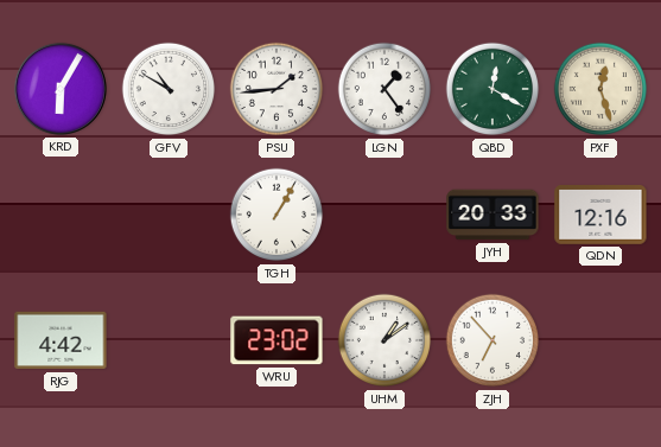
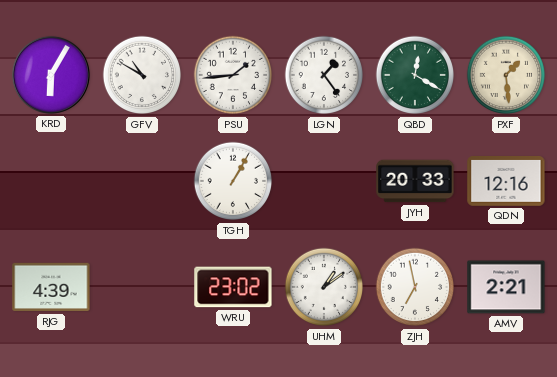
PXF: 12:27 -> 1:29
RJG: 4:42 -> 4:39
ZJH: 6:53 -> 6:58
AMV: none -> 2:21
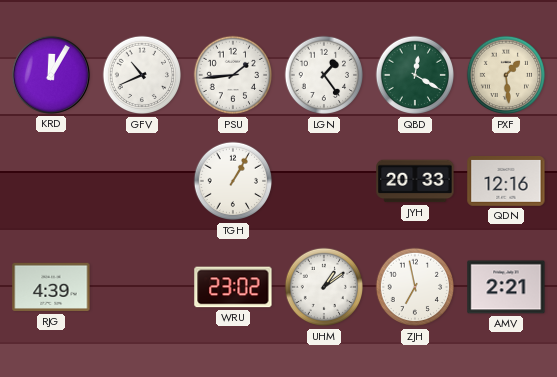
KRD: 6:05 -> 12:05
GFV: 10:50 -> 10:41
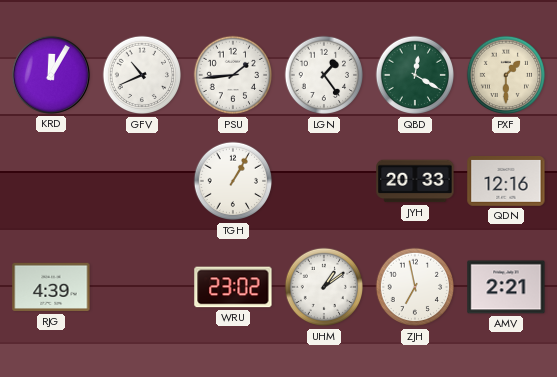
PXF: 1:29 -> 1:30
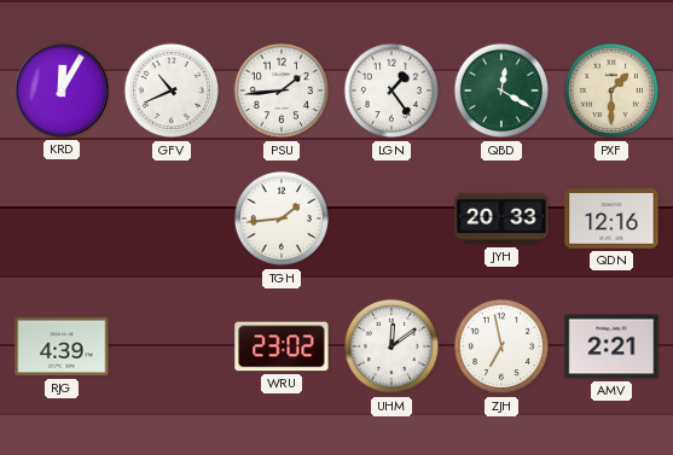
TGH: 1:05 -> 1:44
UHM: 1:09 -> 12:09
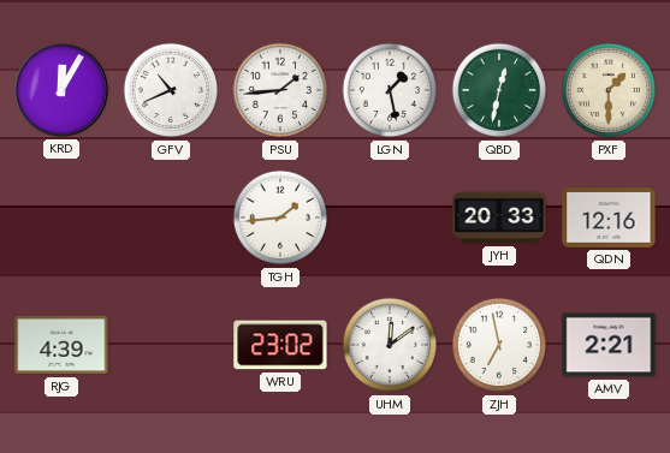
LGN: 1:24 -> 1:28
QBD: 12:20 -> 12:32
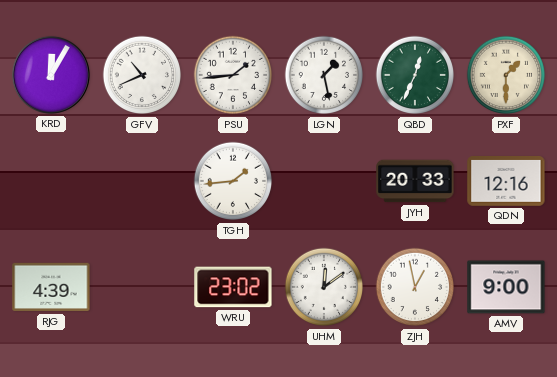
QBD: 12:32 -> 12:34
ZJH: 6:58 -> 12:58
AMV: 2:21 -> 9:00
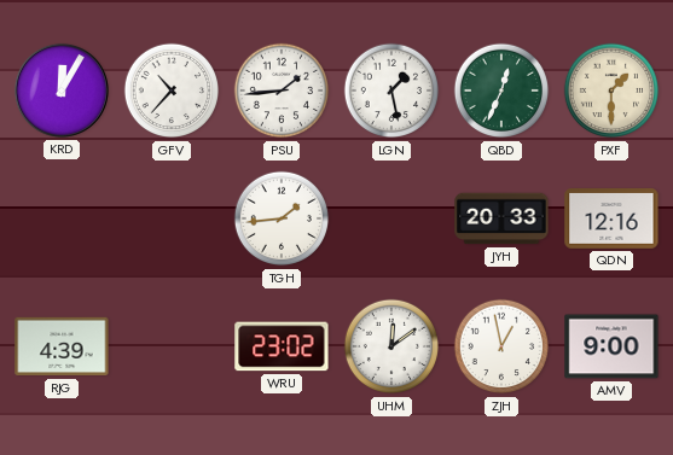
GFV: 10:41 -> 10:37
